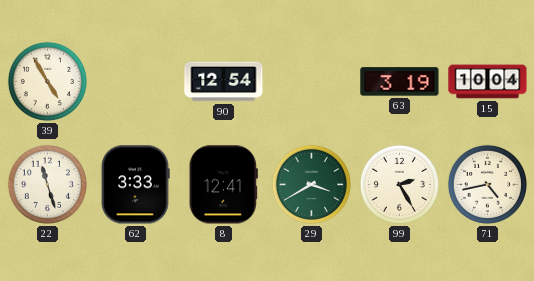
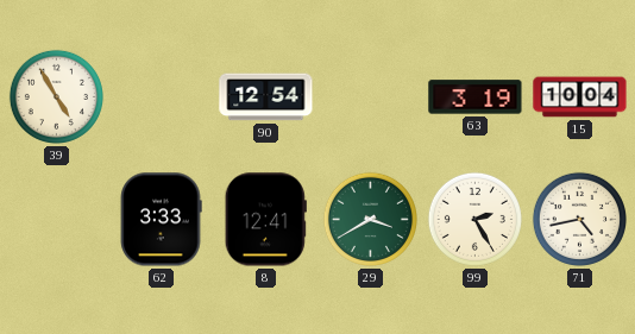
22: 11:27 -> none
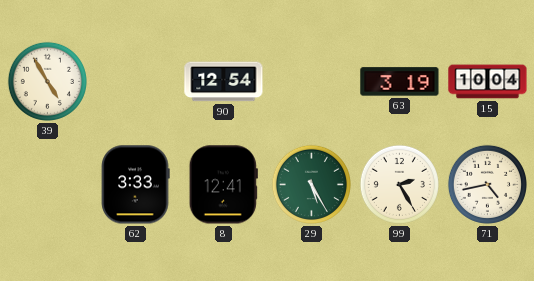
29: 3:40 -> 5:25
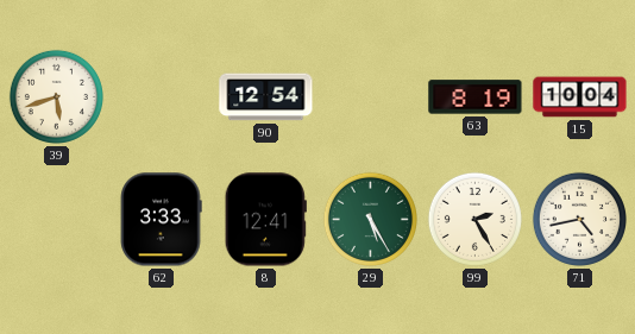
39: 4:55 -> 5:42
63: 3:19 -> 8:19
